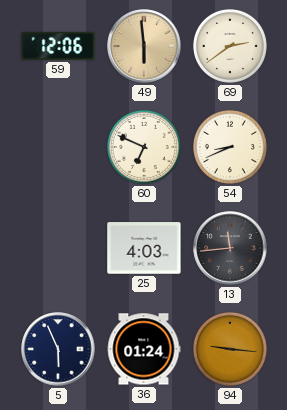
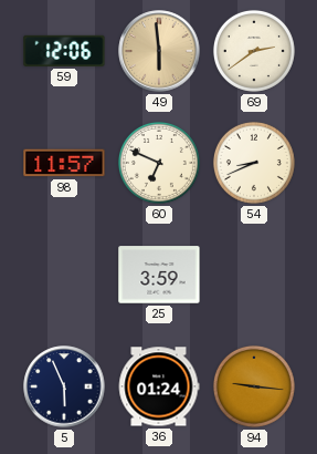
98: none -> 11:57
25: 4:03 -> 3:59
13: 11:44 -> none
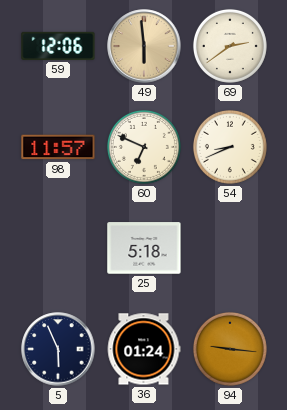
25: 3:59 -> 5:18
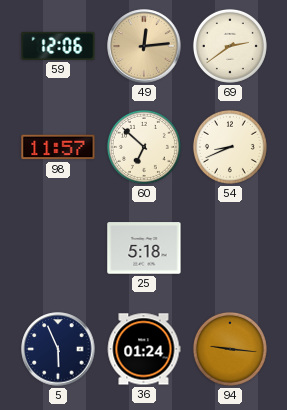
49: 5:59 -> 12:14
60: 6:49 -> 6:52
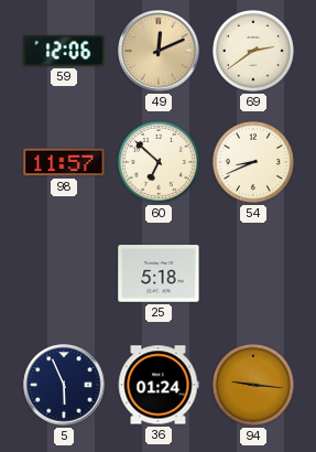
49: 12:14 -> 12:11
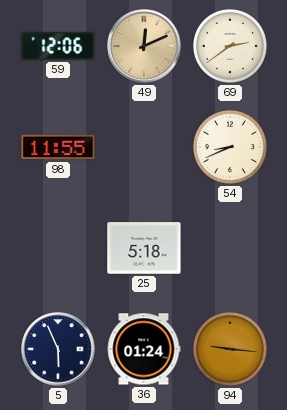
98: 11:57 -> 11:55
60: 6:52 -> none
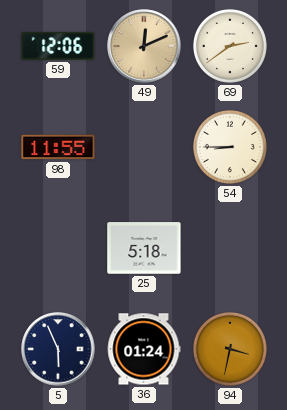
54: 8:41 -> 8:45
94: 9:16 -> 3:32
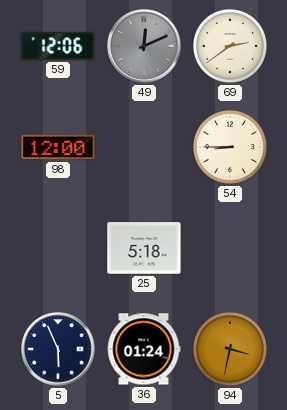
49 dial: champagne -> grey
98: 11:55 -> 12:00
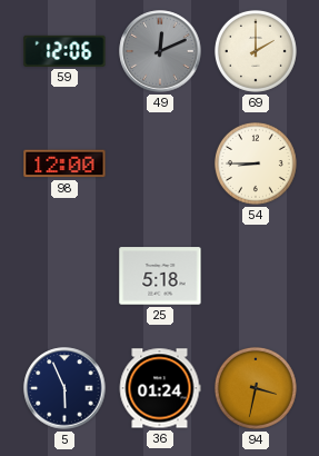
69: 2:39 -> 2:00
